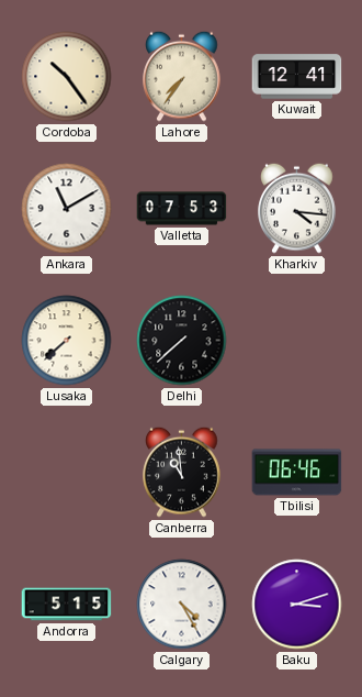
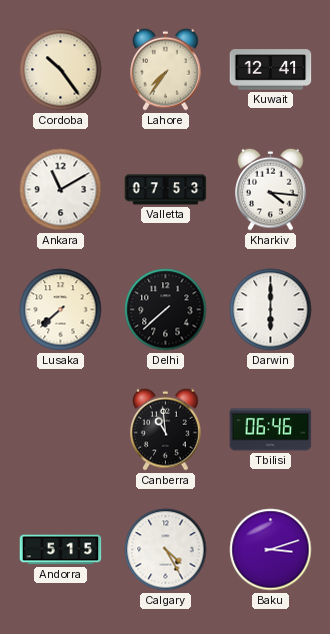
Darwin: none -> 6:00
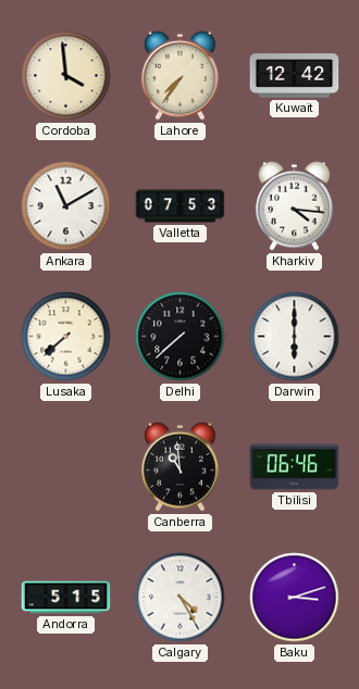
Cordoba: 10:24 -> 3:59
Kuwait: 12:41 -> 12:42
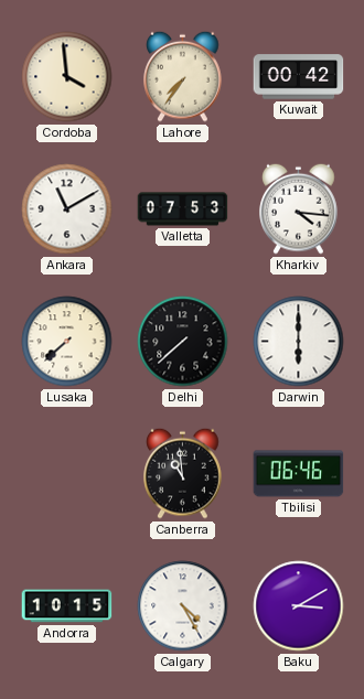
Kuwait: 12:42 -> 00:42
Andorra: 5:15 -> 10:15
Baku: 3:12 -> 3:10
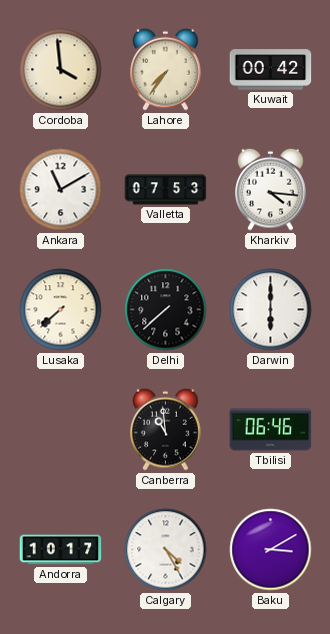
Andorra: 10:15 -> 10:17
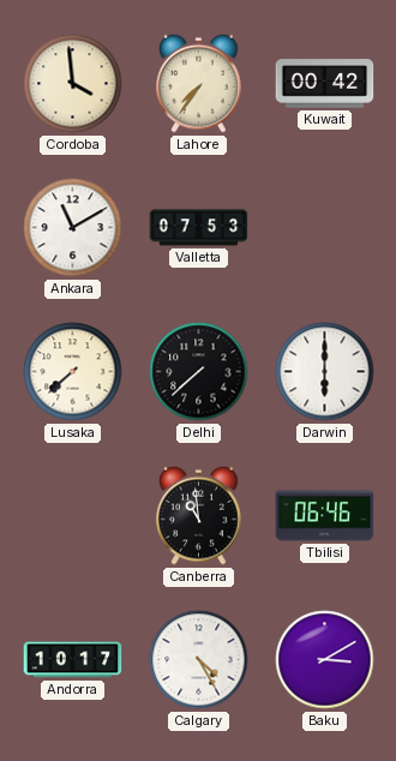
Kharkiv: 4:16 -> none
